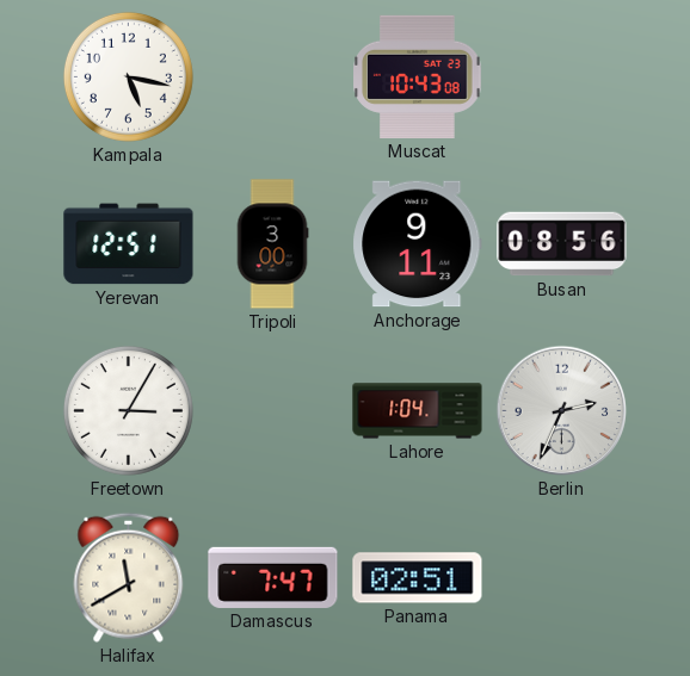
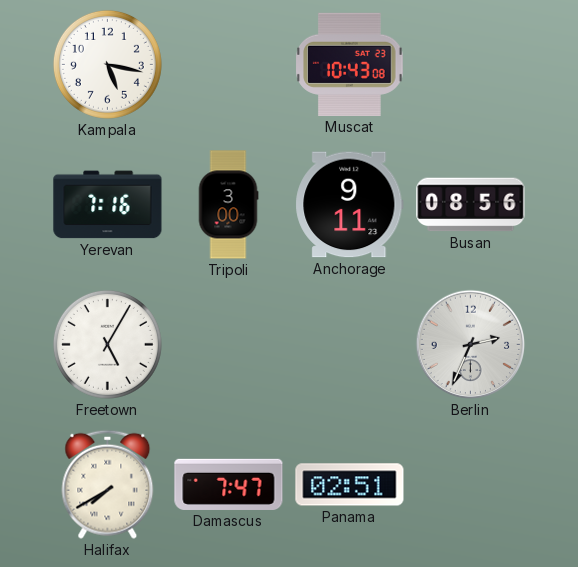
Yerevan: 12:51 -> 7:16
Freetown: 3:05 -> 5:05
Lahore: 1:04 -> none
Halifax: 11:40 -> 7:40
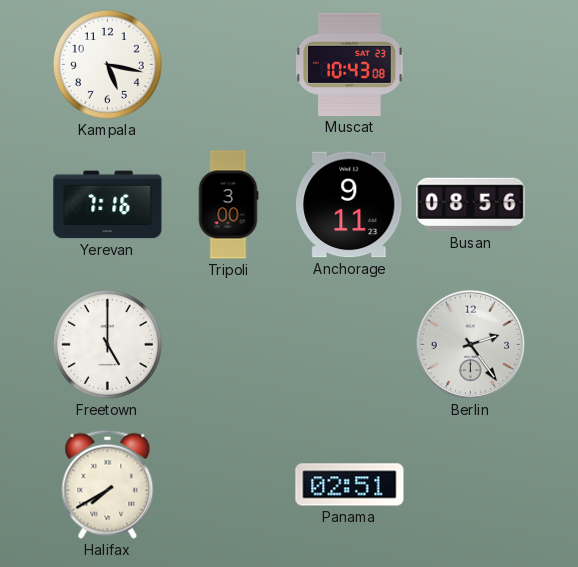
Freetown: 5:05 -> 5:00
Berlin: 2:34 -> 2:24
Damascus: 7:47 -> none
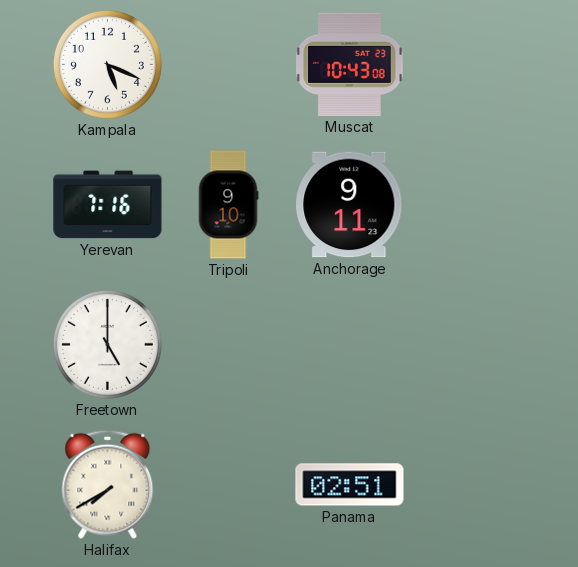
Kampala: 5:17 -> 5:19
Tripoli: 3:00 -> 9:10
Busan: 08:56 -> none
Berlin: 2:24 -> none
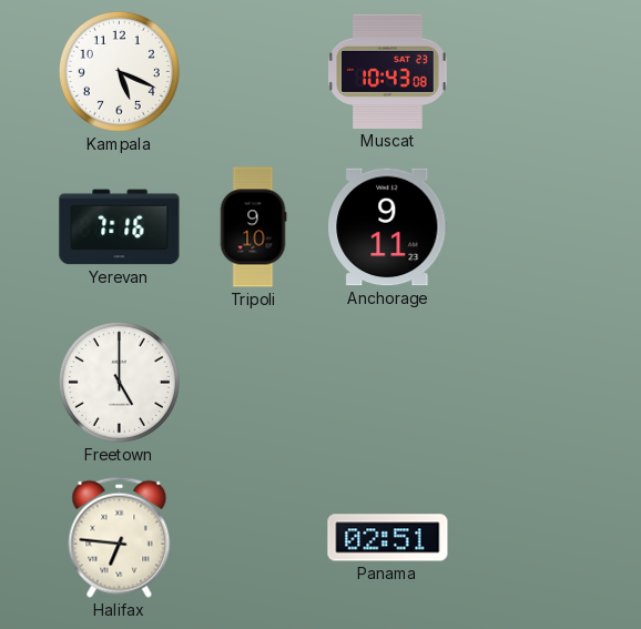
Halifax: 7:40 -> 6:46
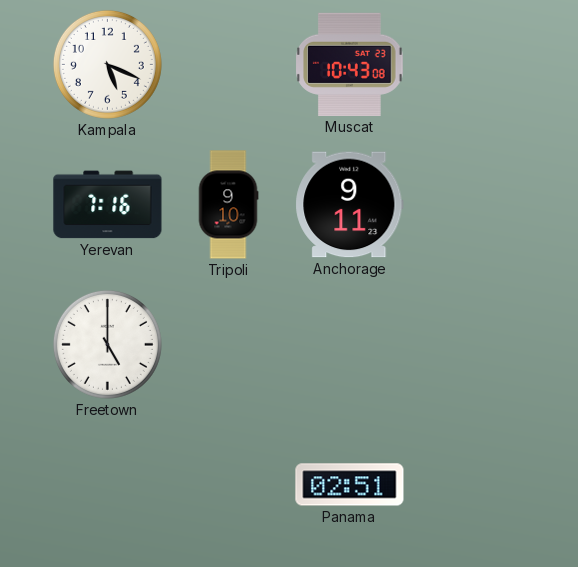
Halifax: 6:46 -> none
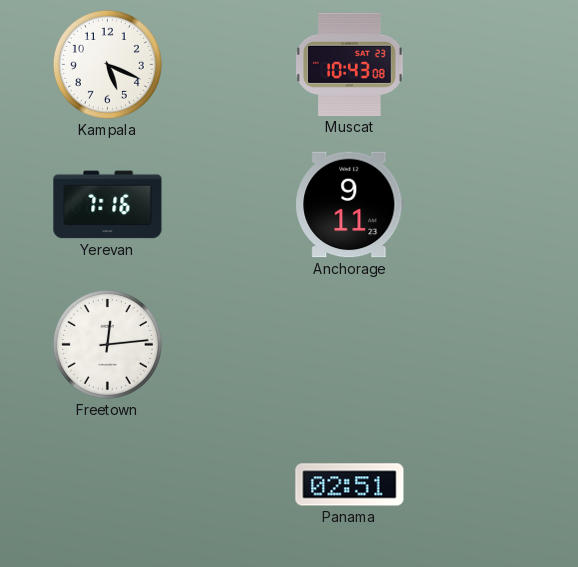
Tripoli: 9:10 -> none
Freetown: 5:00 -> 12:14
